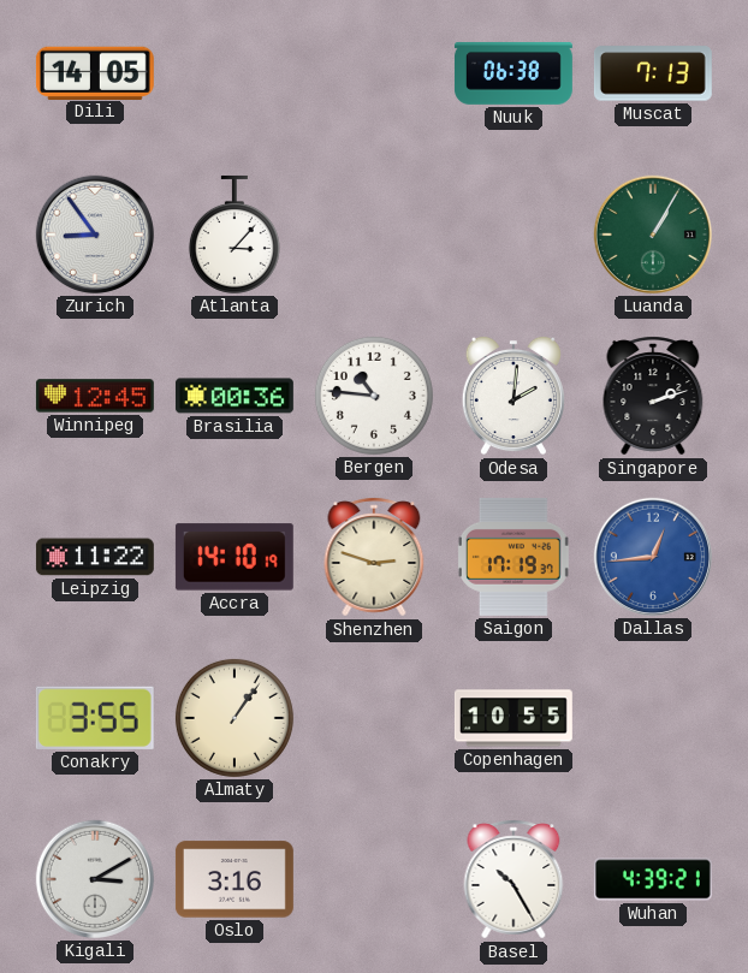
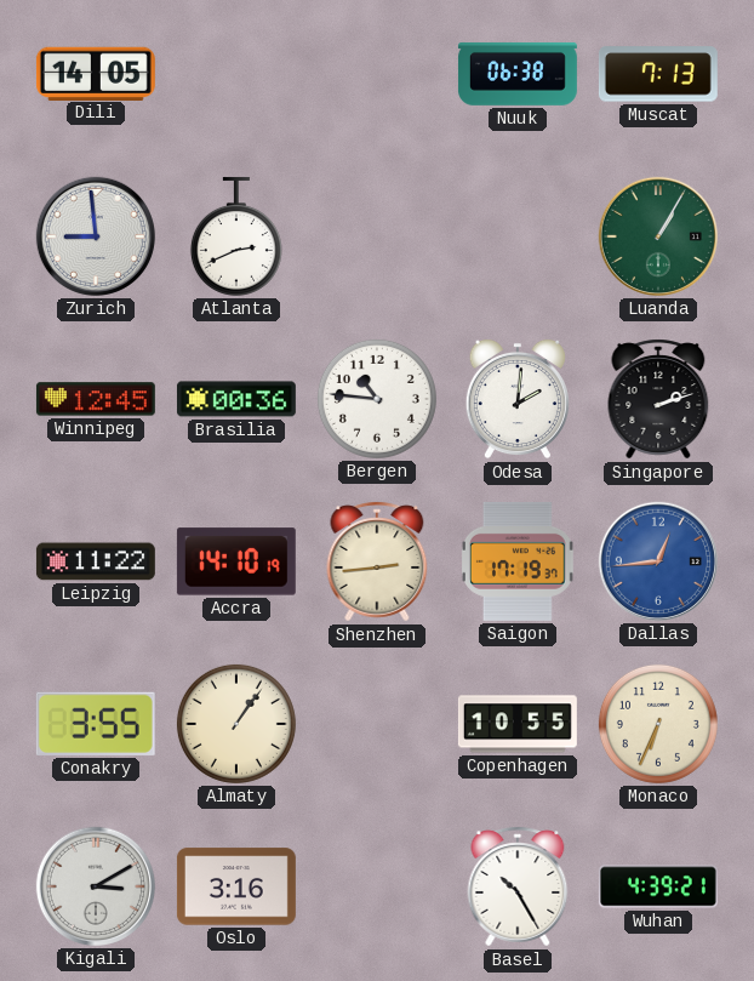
Zurich: 8:54 -> 8:59
Atlanta: 3:07 -> 2:41
Shenzhen: 2:48 -> 2:44
Monaco: none -> 6:34
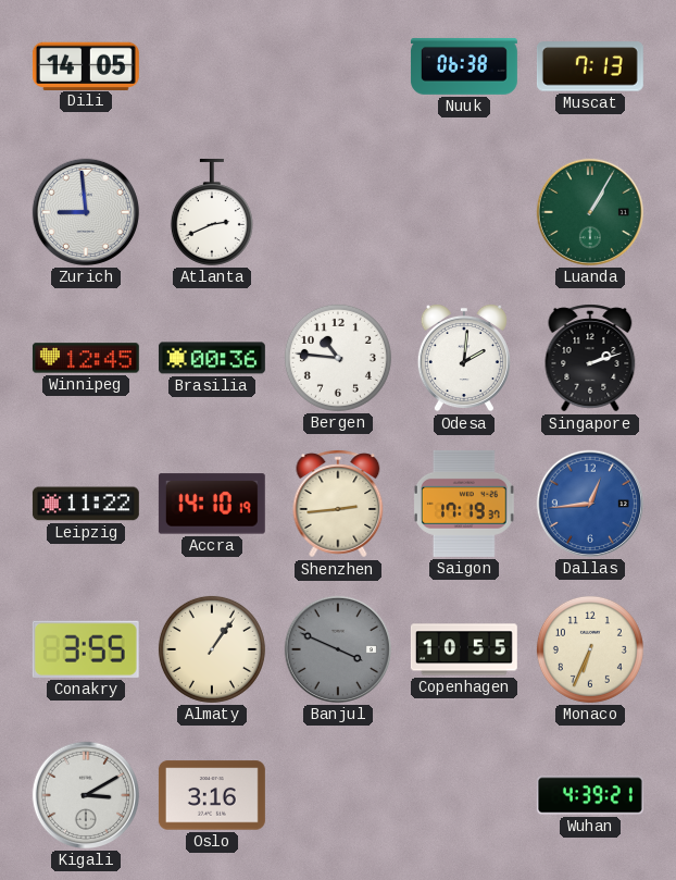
Banjul: none -> 3:49
Basel: 10:25 -> none
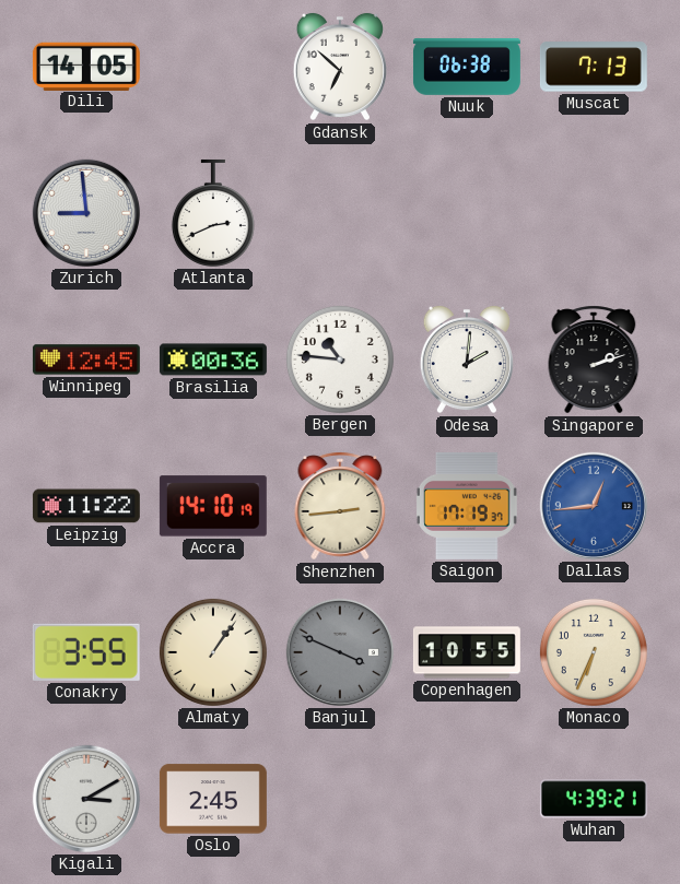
Gdansk: none -> 6:52
Luanda: 1:05 -> none
Oslo: 3:16 -> 2:45
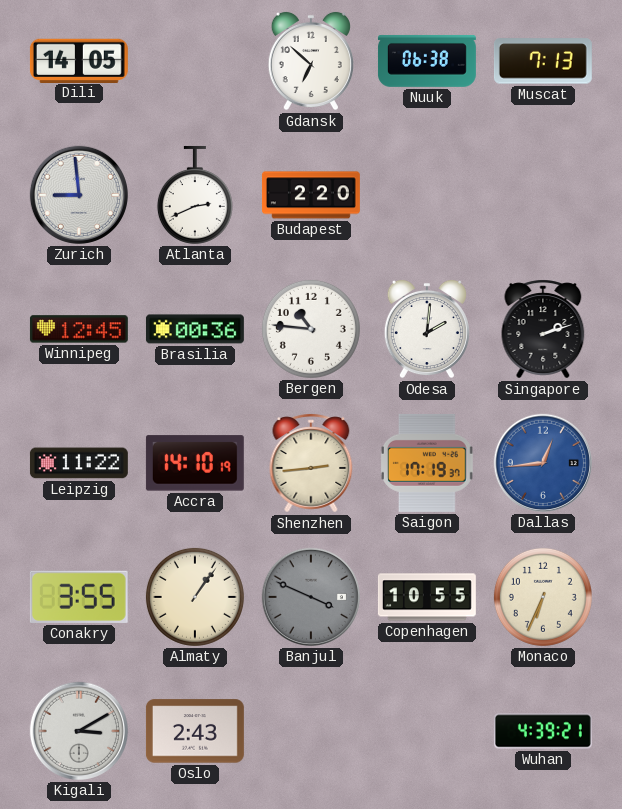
Budapest: none -> 2:20
Oslo: 2:45 -> 2:43
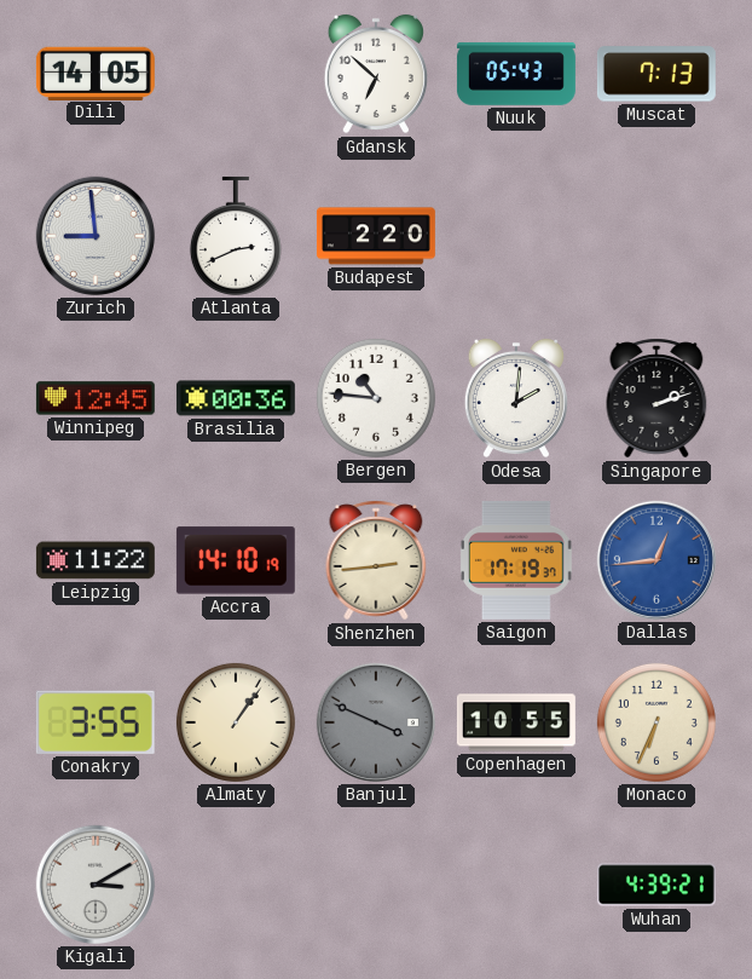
Nuuk: 06:38 -> 05:43
Oslo: 2:43 -> none
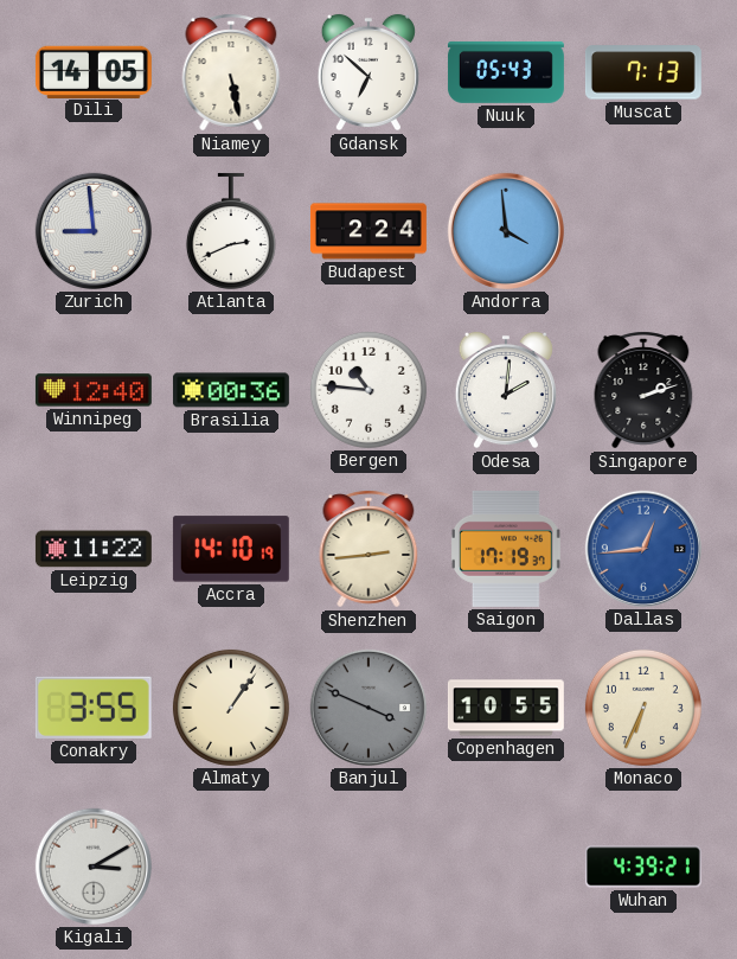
Niamey: none -> 5:28
Budapest: 2:20 -> 2:24
Andorra: none -> 3:59
Winnipeg: 12:45 -> 12:40
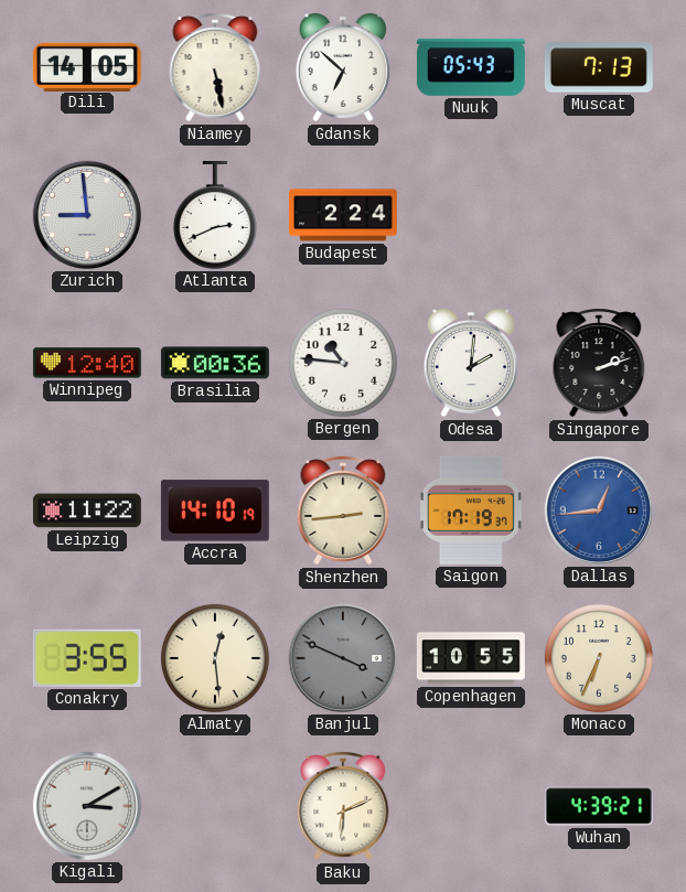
Andorra: 3:59 -> none
Almaty: 1:06 -> 12:29
Baku: none -> 6:11
